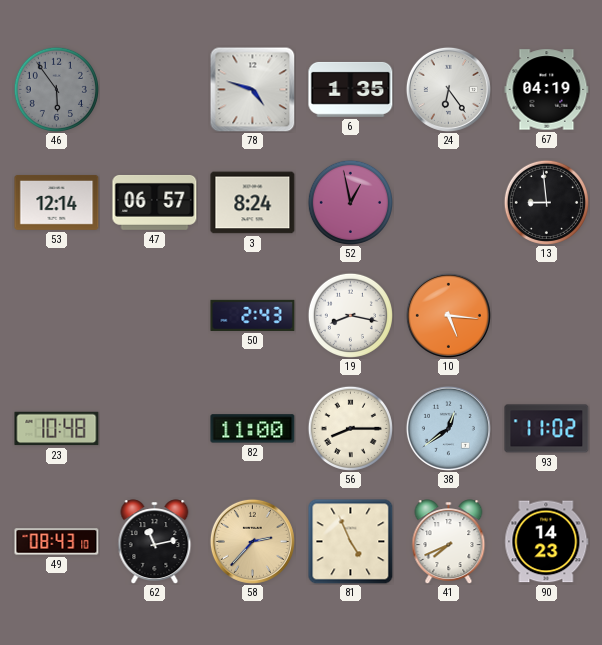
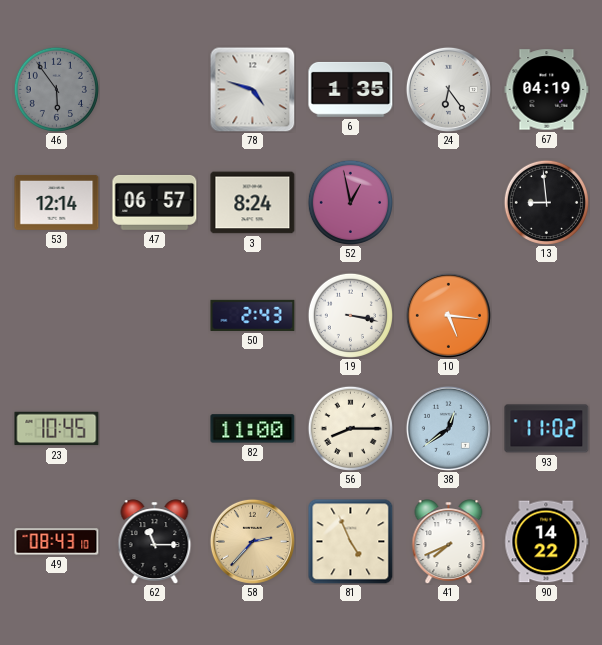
19: 8:17 -> 3:17
23: 10:48 -> 10:45
62: 11:13 -> 11:15
90: 14:23 -> 14:22
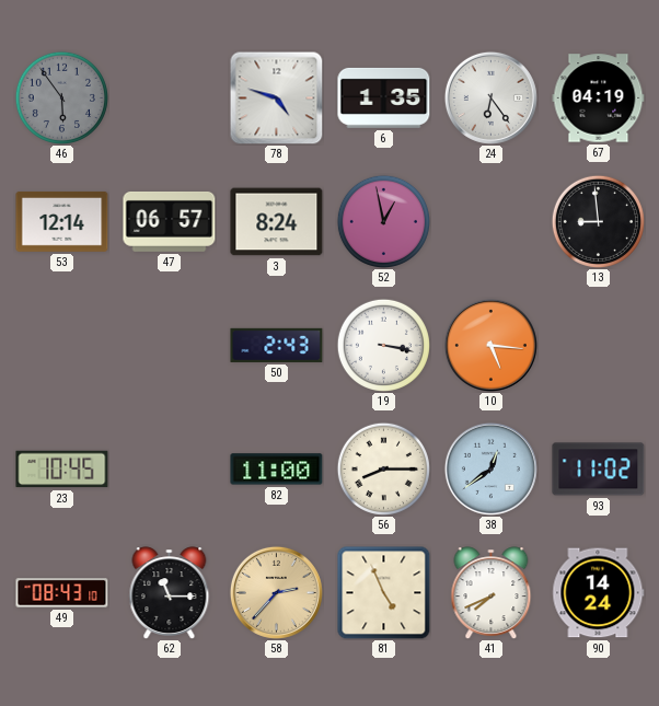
90: 14:22 -> 14:24
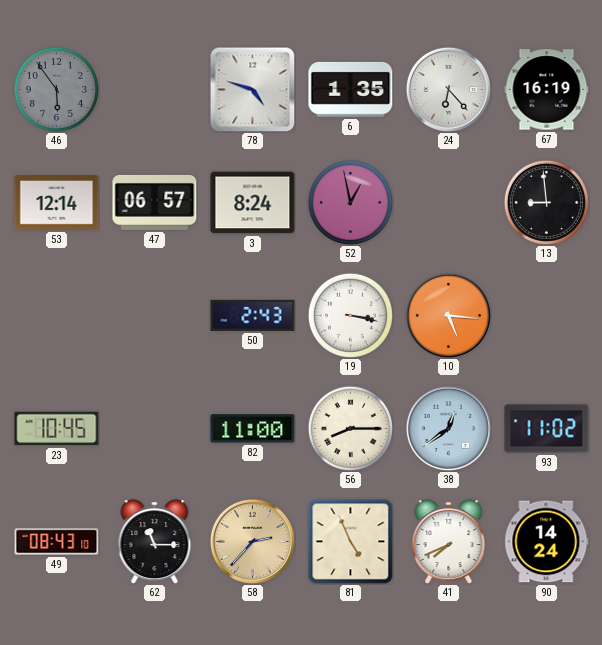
24: 6:24 -> 6:23
67: 04:19 -> 16:19
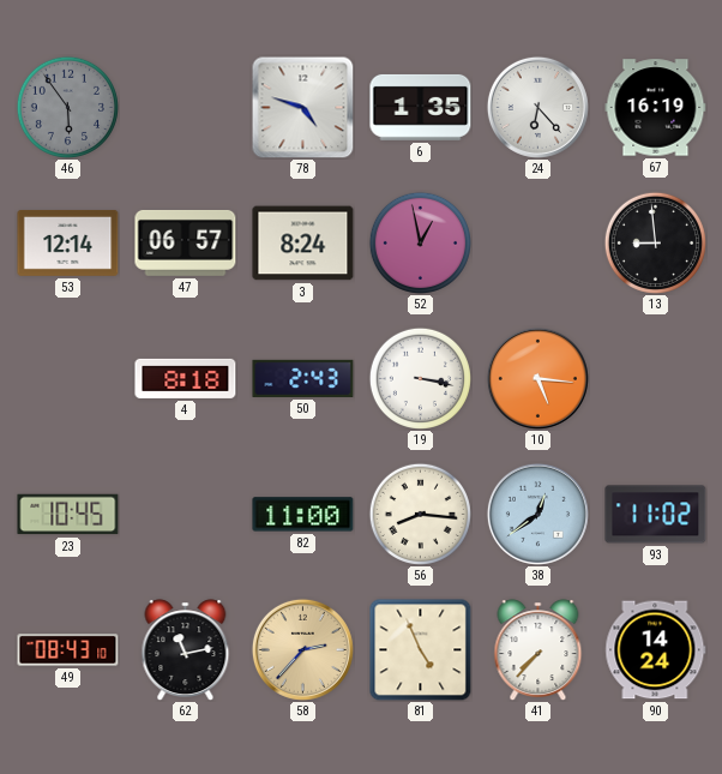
4: none -> 8:18
56: 8:15 -> 8:16
62: 11:15 -> 11:13
41: 7:41 -> 7:37
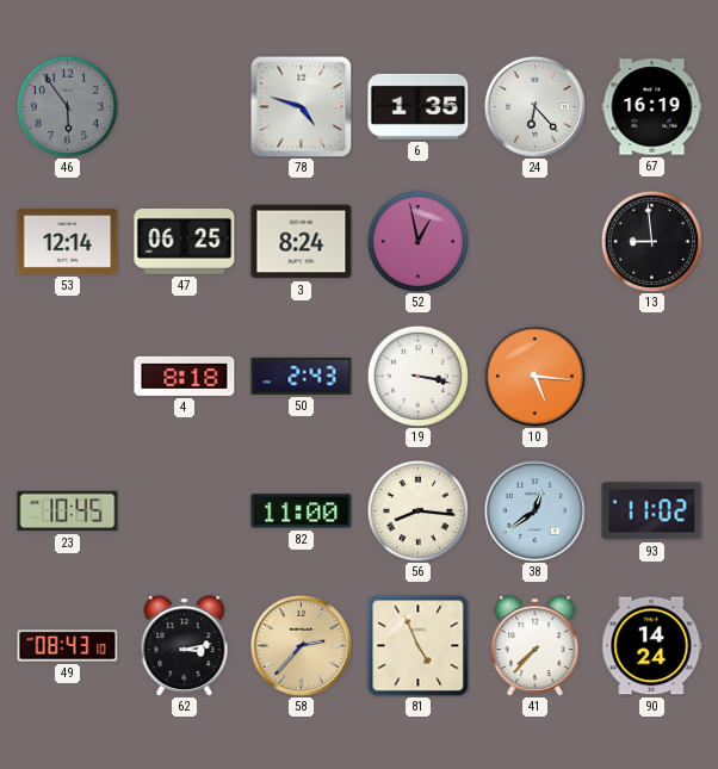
47: 06:57 -> 06:25
62: 11:13 -> 3:13
